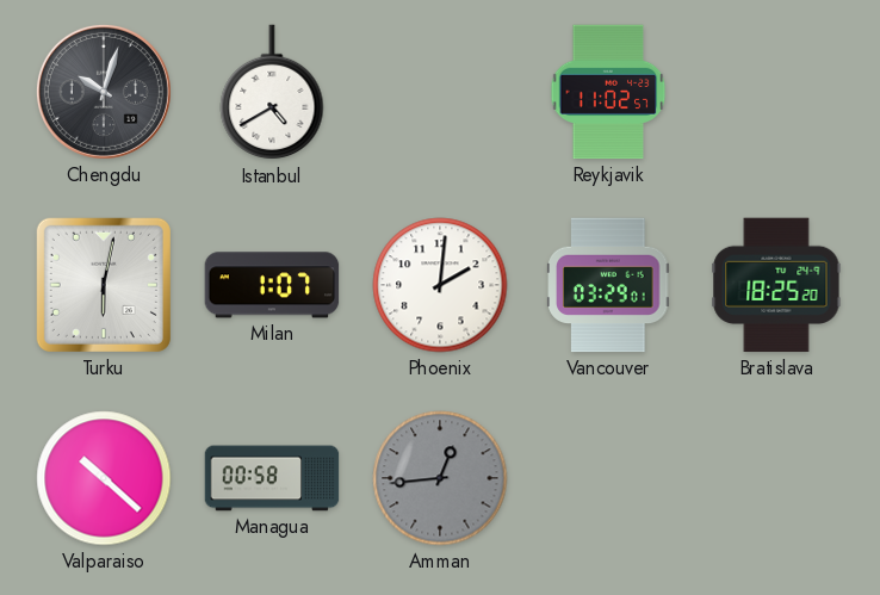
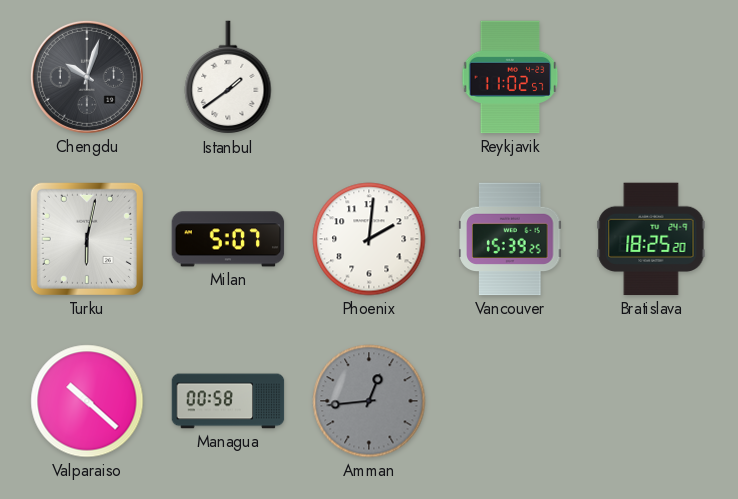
Istanbul: 4:40 -> 1:39
Milan: 1:07 -> 5:07
Vancouver: 03:29 -> 15:39
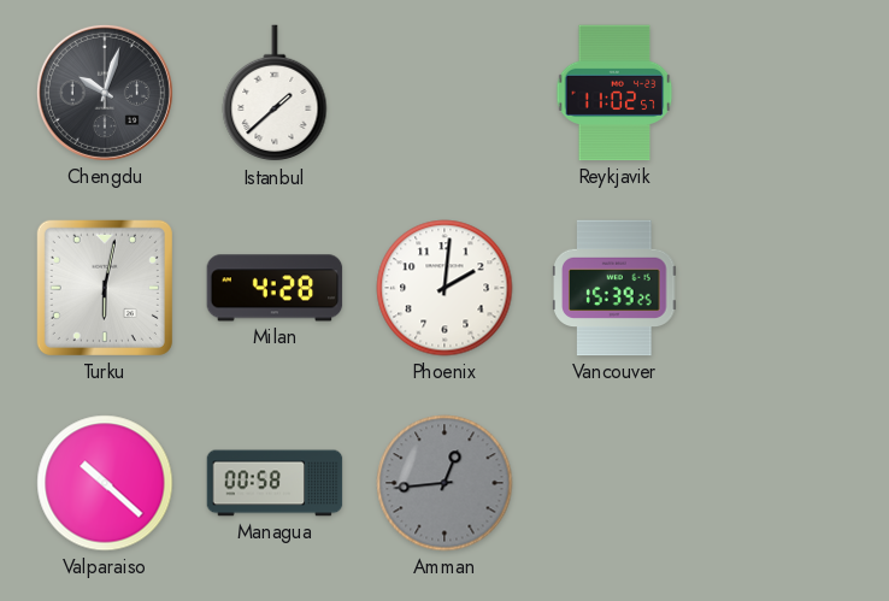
Istanbul: 1:39 -> 1:38
Milan: 5:07 -> 4:28
Bratislava: 18:25 -> none
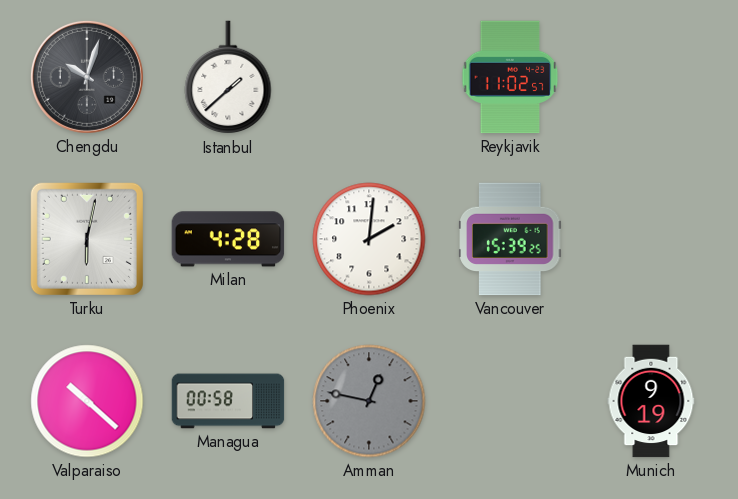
Amman: 12:44 -> 12:47
Munich: none -> 9:19
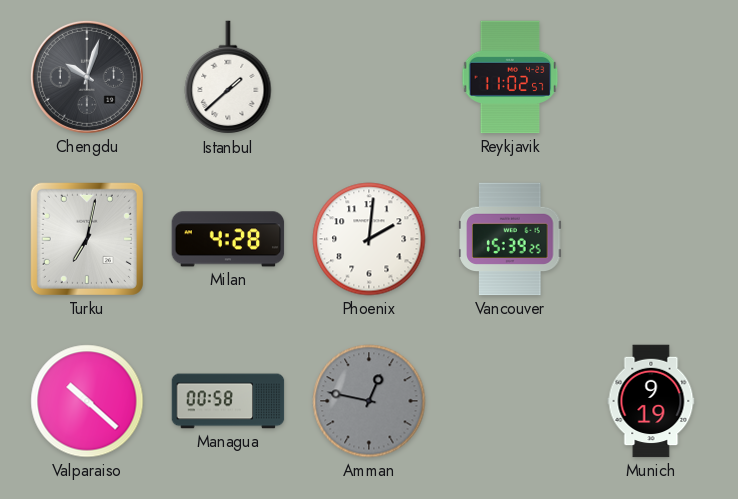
Turku: 6:02 -> 7:02
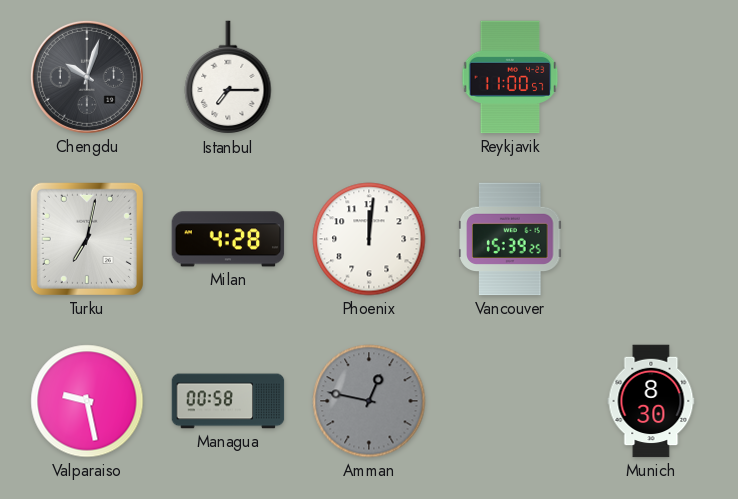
Istanbul: 1:38 -> 7:15
Reykjavik: 11:02 -> 11:00
Phoenix: 2:01 -> 12:01
Valparaiso: 10:22 -> 9:28
Munich: 9:19 -> 8:30
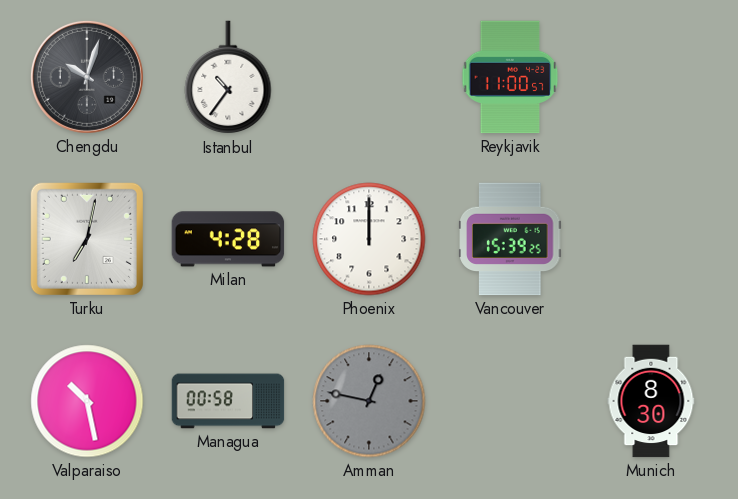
Istanbul: 7:15 -> 10:36
Phoenix: 12:01 -> 12:00
Valparaiso: 9:28 -> 10:28
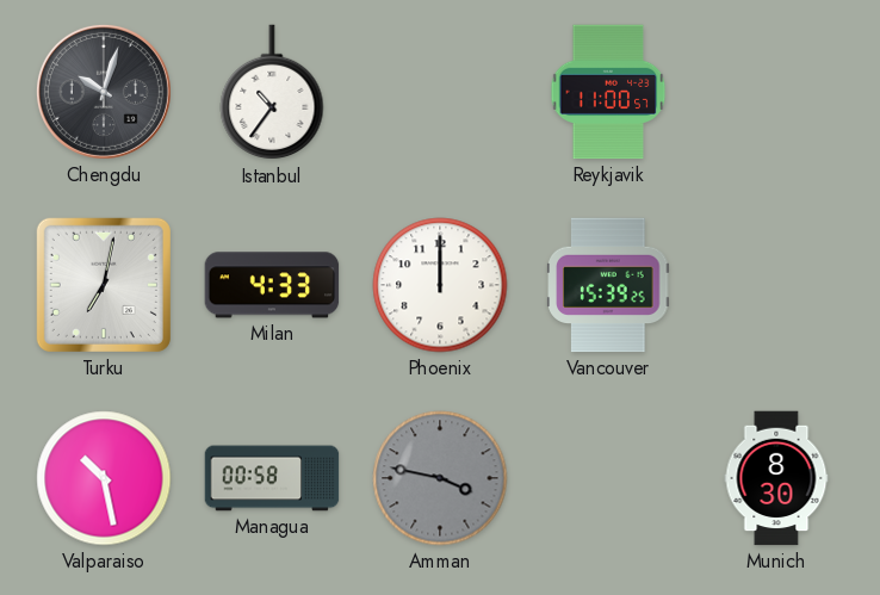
Milan: 4:28 -> 4:33
Amman: 12:47 -> 3:47
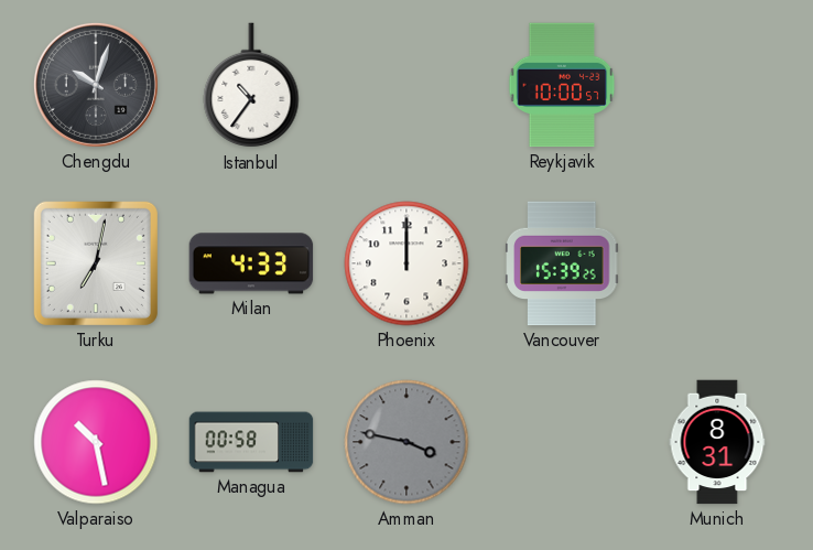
Reykjavik: 11:00 -> 10:00
Munich: 8:30 -> 8:31
